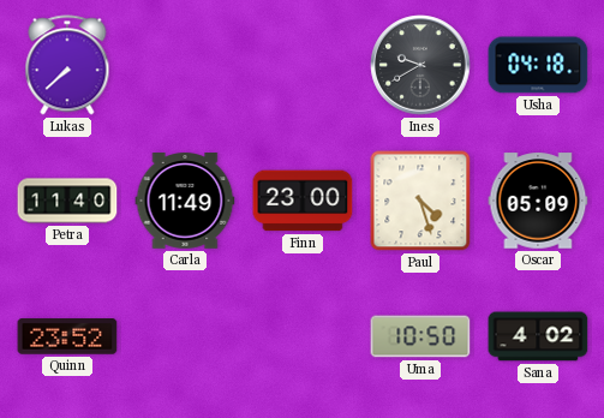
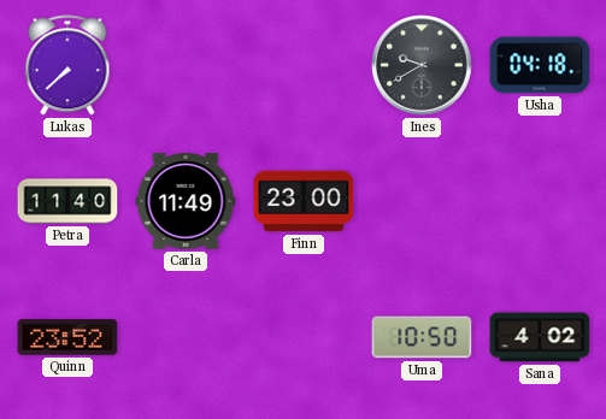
Paul: 4:27 -> none
Oscar: 05:09 -> none
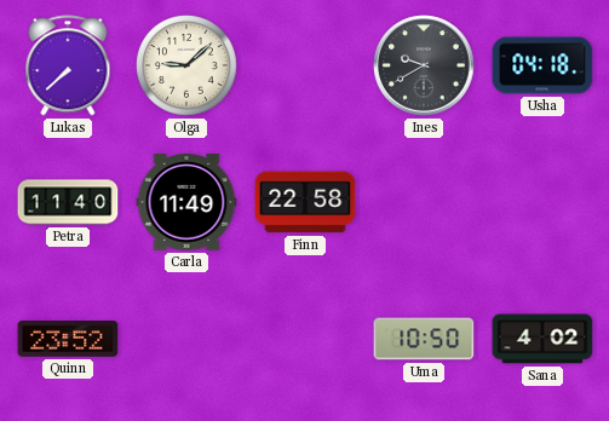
Olga: none -> 9:08
Finn: 23:00 -> 22:58
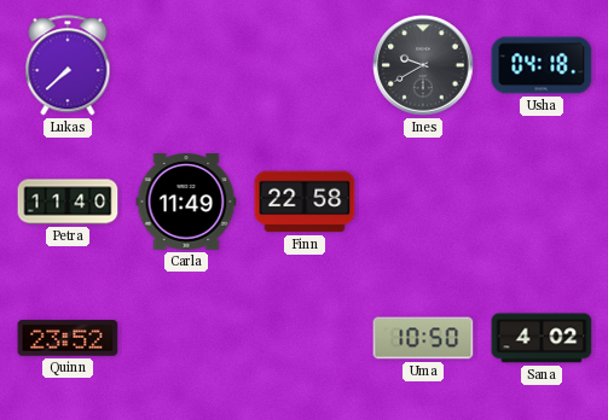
Olga: 9:08 -> none
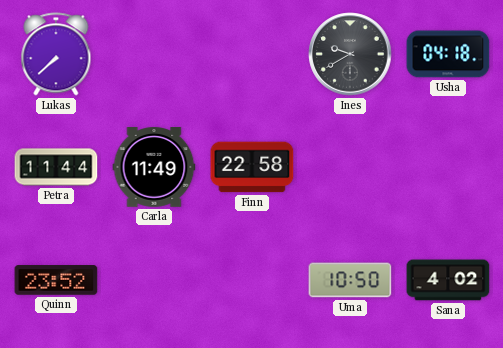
Petra: 11:40 -> 11:44
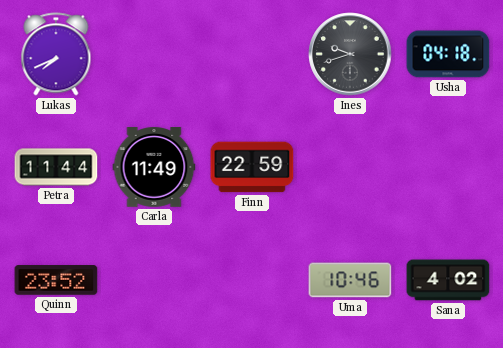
Lukas: 7:38 -> 7:41
Ines: 9:40 -> 9:42
Finn: 22:58 -> 22:59
Uma: 10:50 -> 10:46
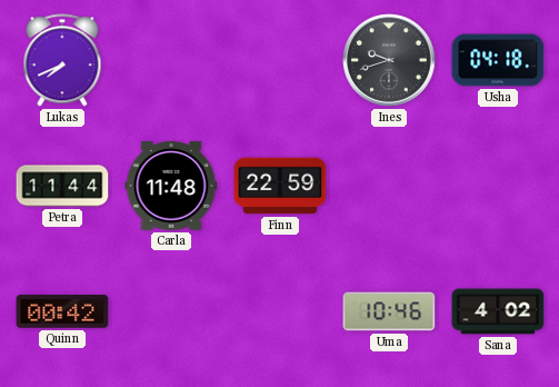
Carla: 11:49 -> 11:48
Quinn: 23:52 -> 00:42
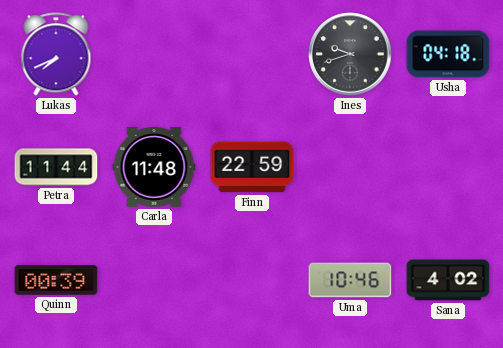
Quinn: 00:42 -> 00:39
